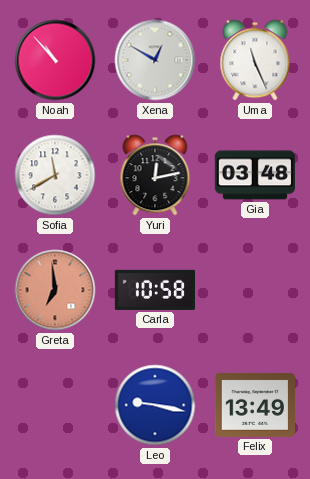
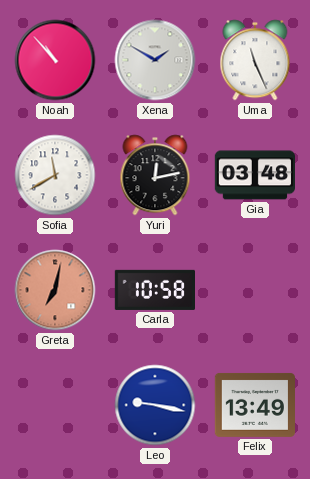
Xena: 12:50 -> 1:50
Greta: 6:59 -> 7:02
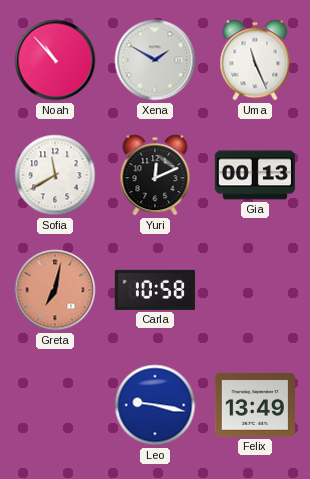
Yuri: 12:13 -> 12:11
Gia: 03:48 -> 00:13
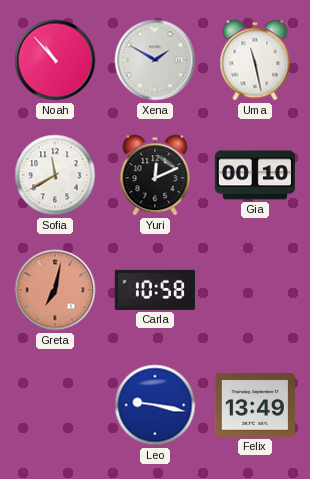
Uma: 11:26 -> 11:28
Gia: 00:13 -> 00:10
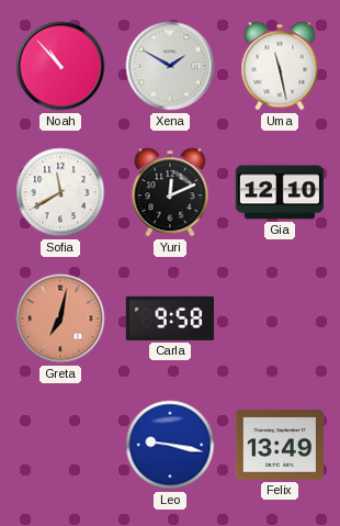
Gia: 00:10 -> 12:10
Carla: 10:58 -> 9:58
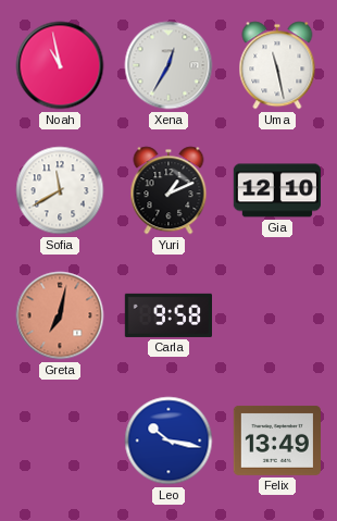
Noah: 10:53 -> 10:58
Xena: 1:50 -> 12:35
Yuri: 12:11 -> 1:11
Leo: 9:17 -> 10:17
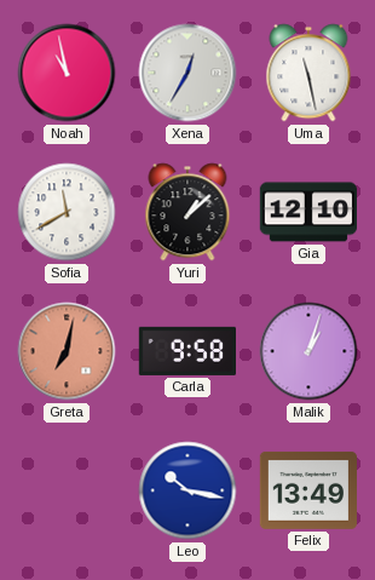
Yuri: 1:11 -> 1:08
Malik: none -> 1:03
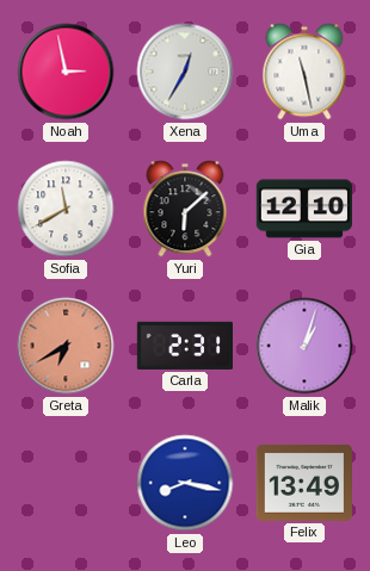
Noah: 10:58 -> 2:58
Yuri: 1:08 -> 6:08
Greta: 7:02 -> 6:40
Carla: 9:58 -> 2:31
Leo: 10:17 -> 8:17
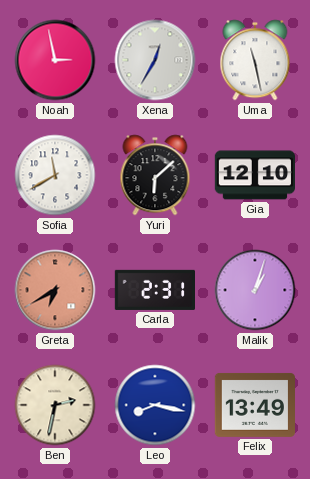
Ben: none -> 2:32
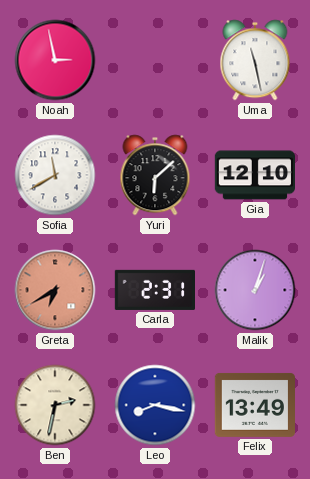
Xena: 12:35 -> none
